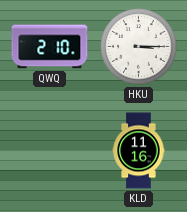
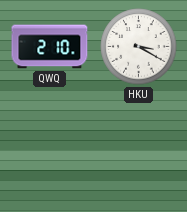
HKU: 3:15 -> 3:20
KLD: 11:16 -> none
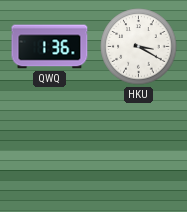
QWQ: 2:10 -> 1:36
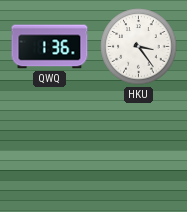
HKU: 3:20 -> 3:24
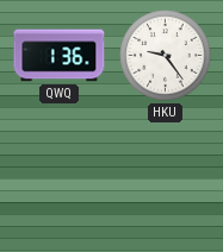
HKU: 3:24 -> 9:24
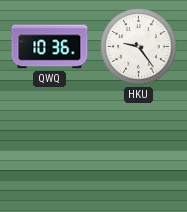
QWQ: 1:36 -> 10:36
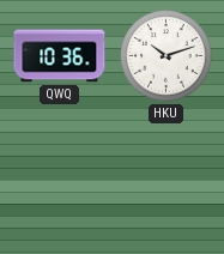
HKU: 9:24 -> 10:12
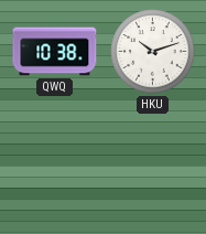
QWQ: 10:36 -> 10:38
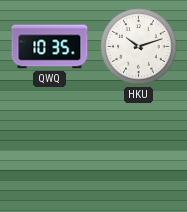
QWQ: 10:38 -> 10:35
